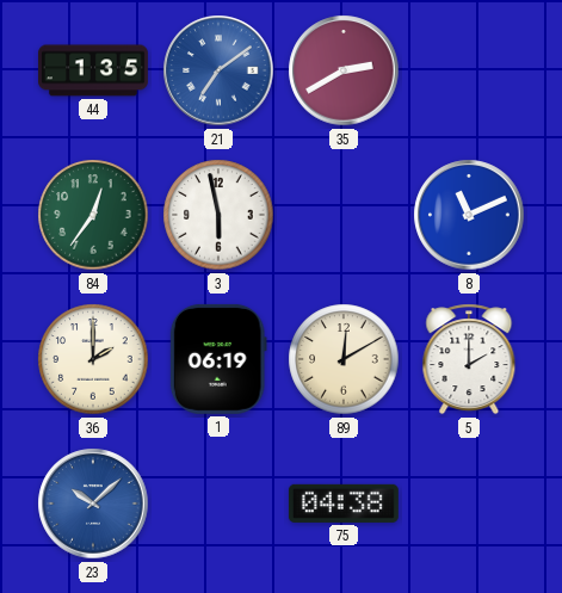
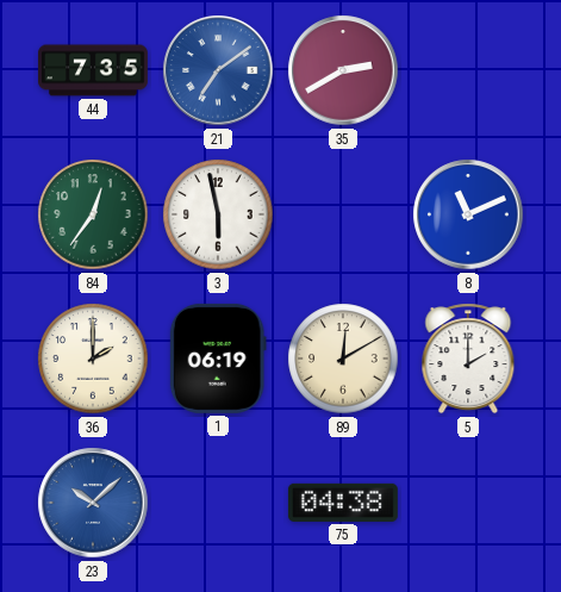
44: 1:35 -> 7:35
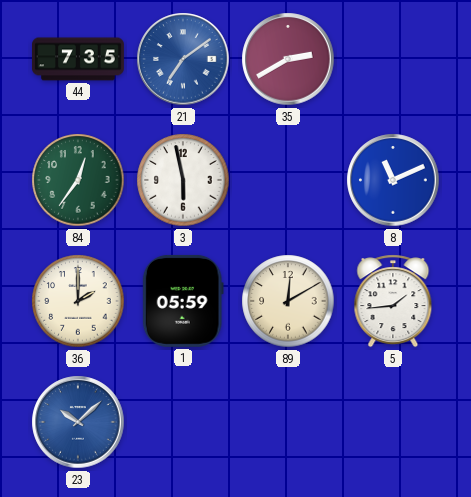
1: 06:19 -> 05:59
5: 2:00 -> 1:44
75: 04:38 -> none
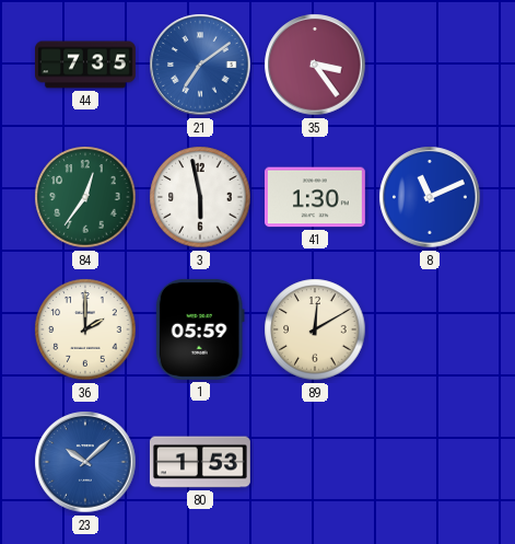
35: 2:40 -> 3:24
41: none -> 1:30
5: 1:44 -> none
80: none -> 1:53
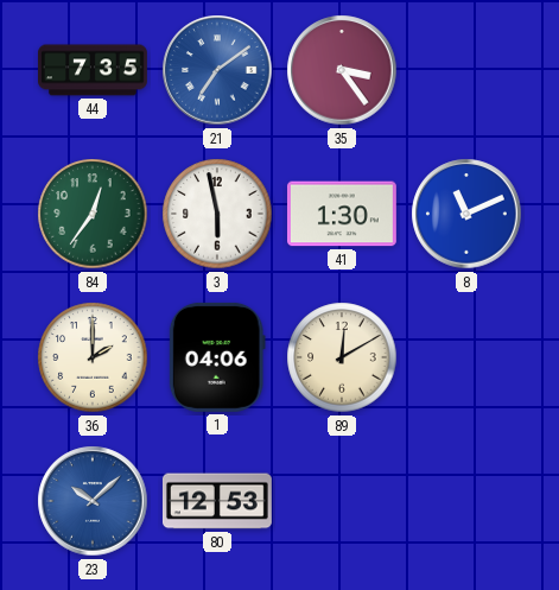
1: 05:59 -> 04:06
80: 1:53 -> 12:53
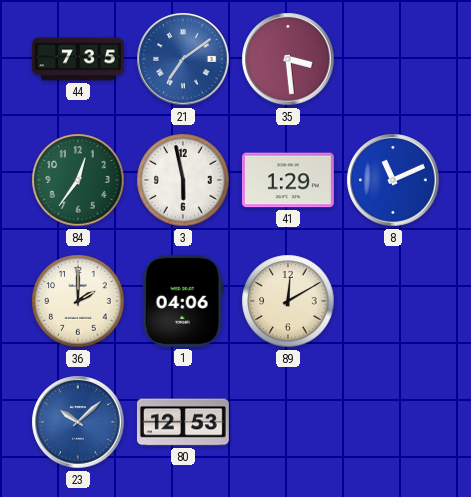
35: 3:24 -> 3:29
41: 1:30 -> 1:29
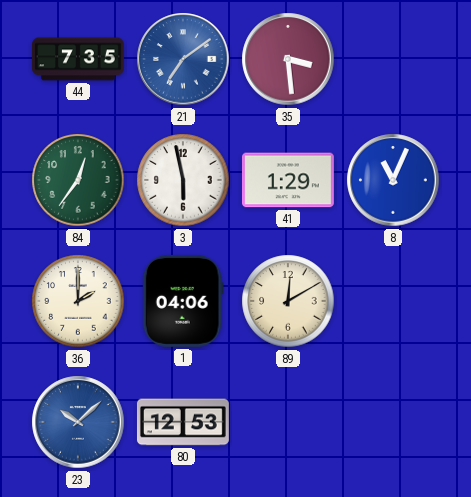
8: 11:11 -> 11:04
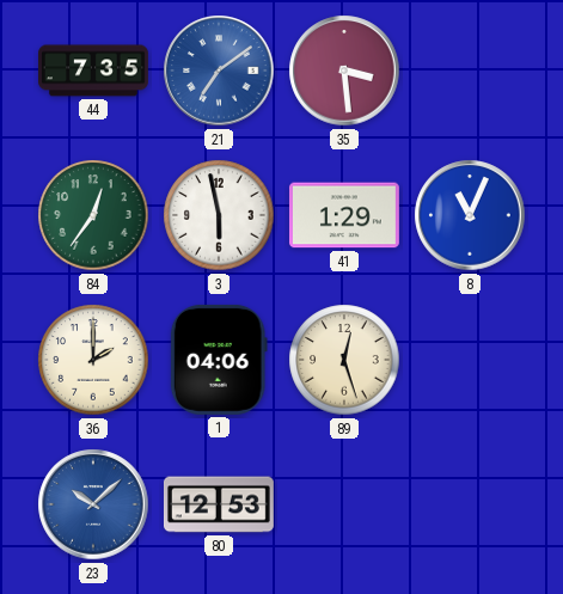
89: 12:10 -> 12:27
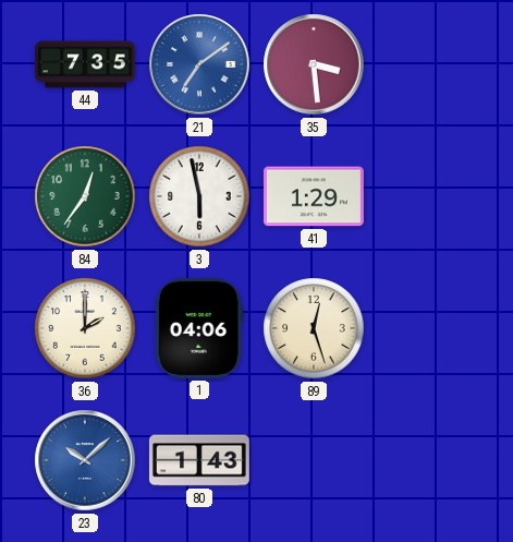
8: 11:04 -> none
80: 12:53 -> 1:43
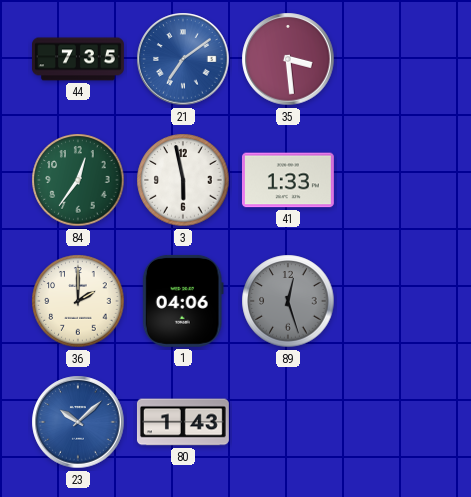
41: 1:29 -> 1:33
89 dial: cream -> grey
